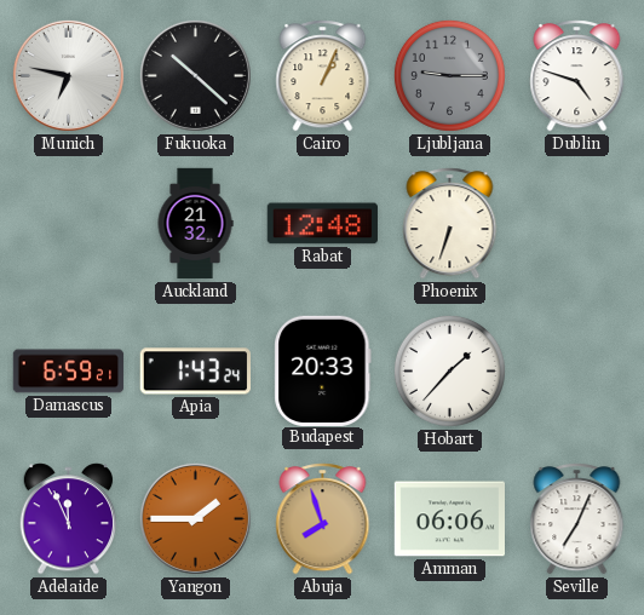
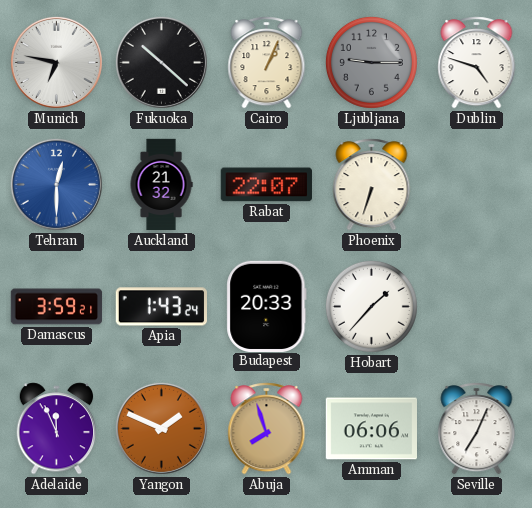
Tehran: none -> 12:30
Rabat: 12:48 -> 22:07
Damascus: 6:59 -> 3:59
Yangon: 1:45 -> 1:49
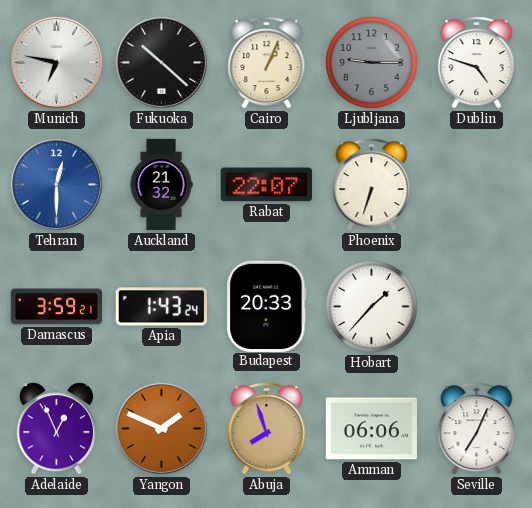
Adelaide: 11:56 -> 12:56
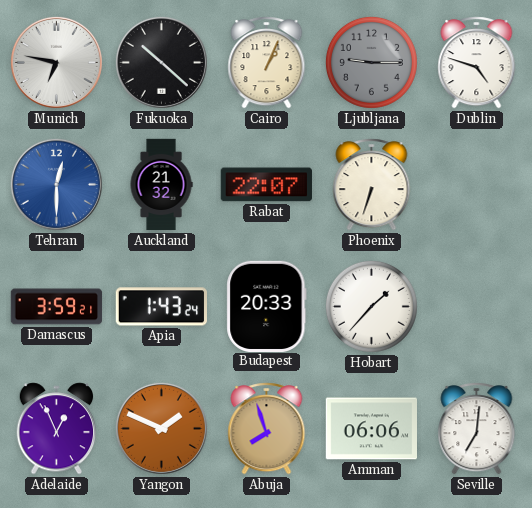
Seville: 7:04 -> 7:01
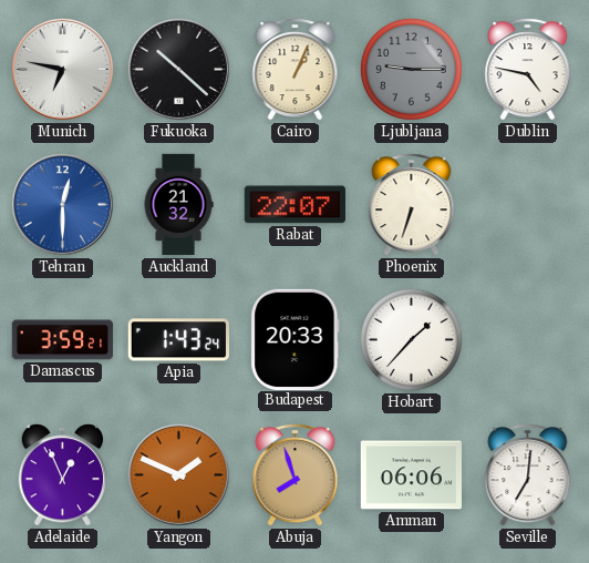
Dublin: 4:48 -> 4:47
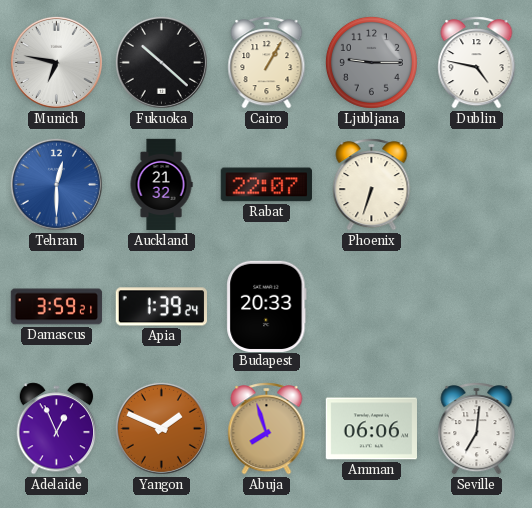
Cairo: 1:04 -> 1:05
Apia: 1:43 -> 1:39
Hobart: 1:37 -> none
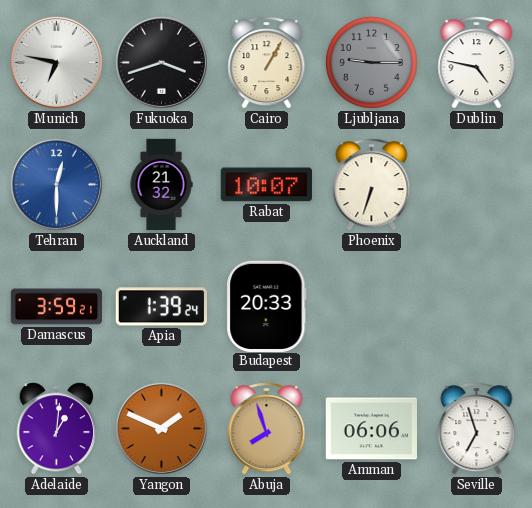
Fukuoka: 10:22 -> 3:42
Rabat: 22:07 -> 10:07
Adelaide: 12:56 -> 1:01
Seville: 7:01 -> 6:57
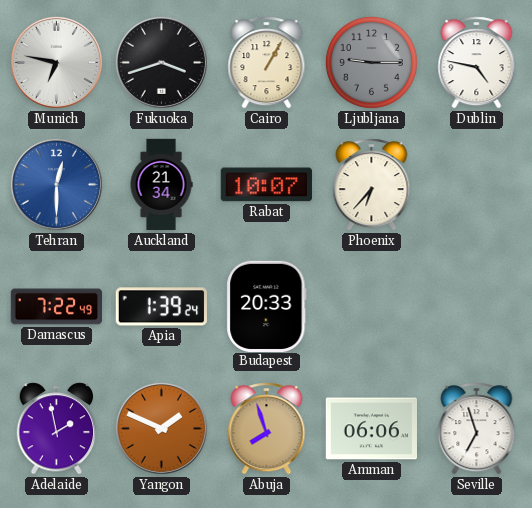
Auckland: 21:32 -> 21:34
Phoenix: 6:33 -> 6:37
Damascus: 3:59 -> 7:22
Adelaide: 1:01 -> 1:58
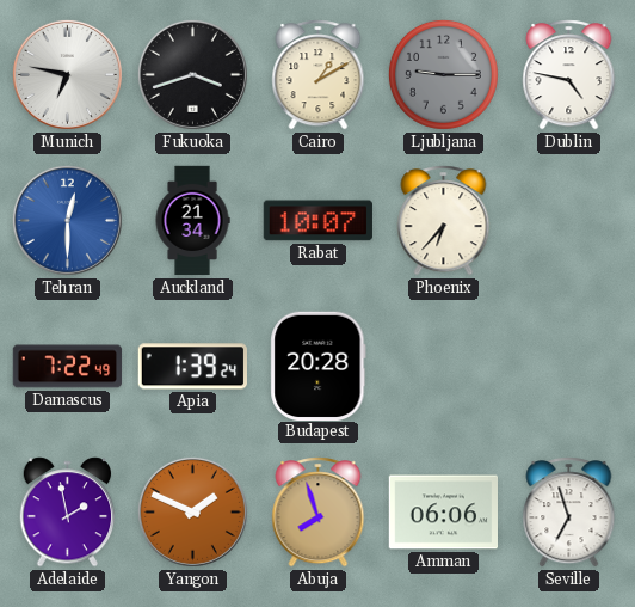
Cairo: 1:05 -> 1:10
Budapest: 20:33 -> 20:28
